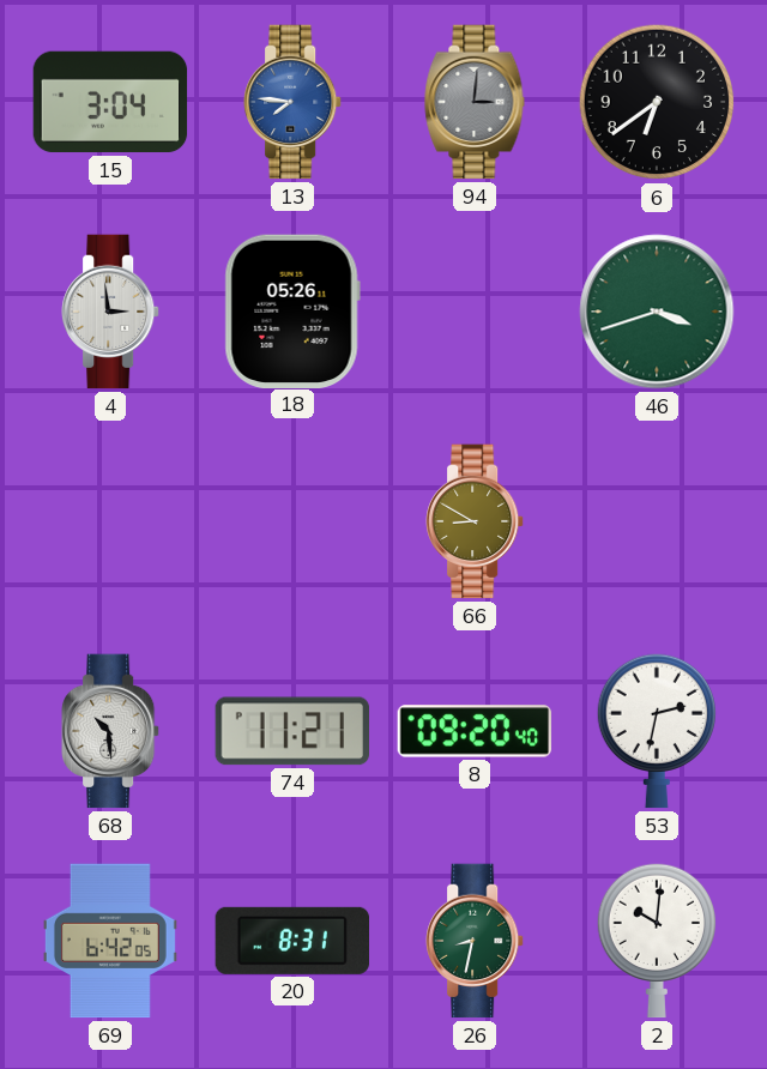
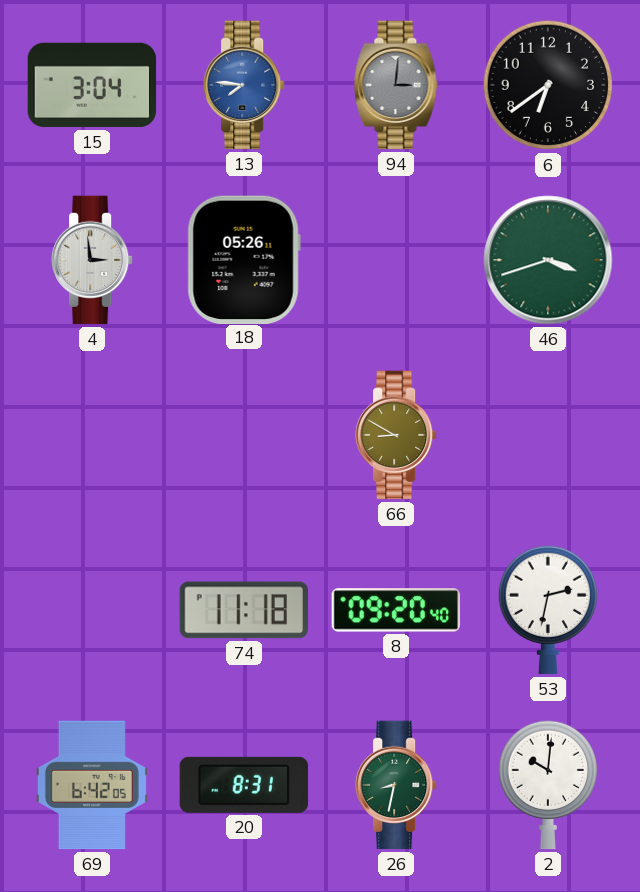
68: 10:29 -> none
74: 11:21 -> 11:18
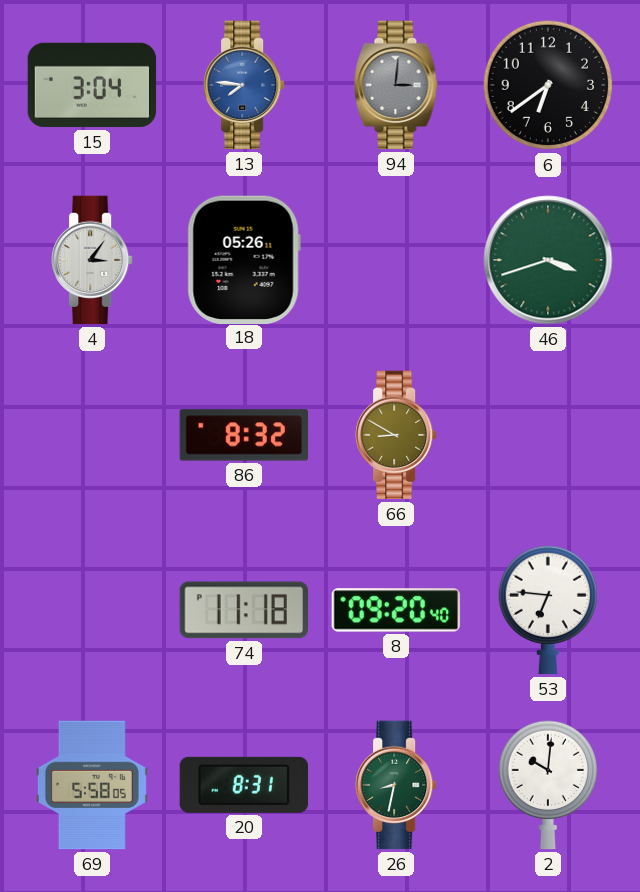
4: 2:59 -> 3:06
86: none -> 8:32
53: 2:32 -> 6:46
69: 6:42 -> 5:58
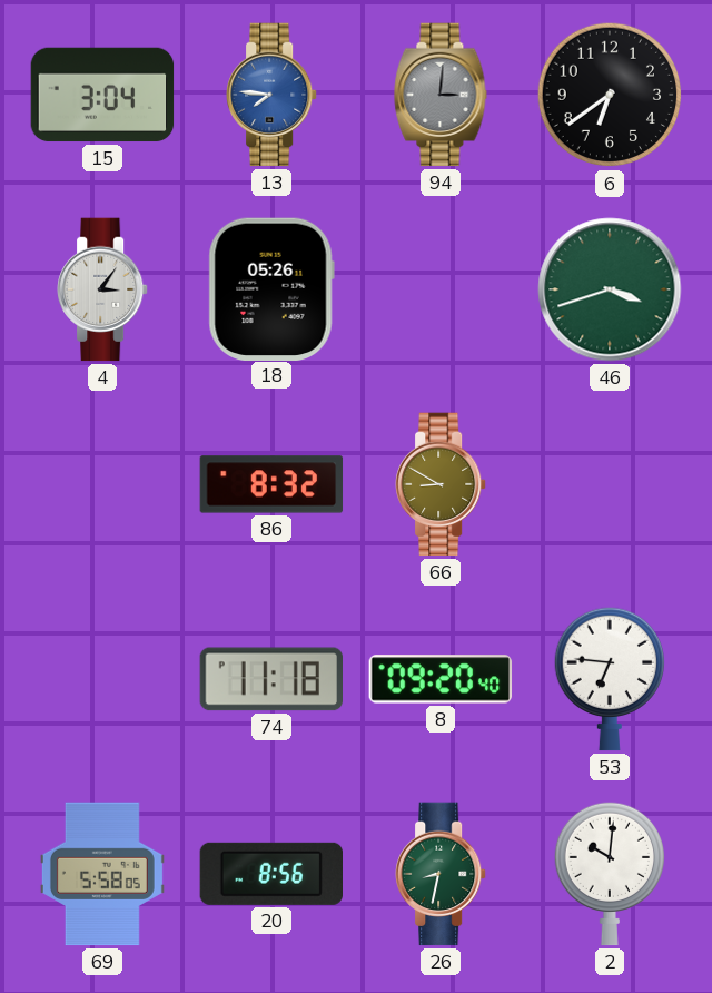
20: 8:31 -> 8:56
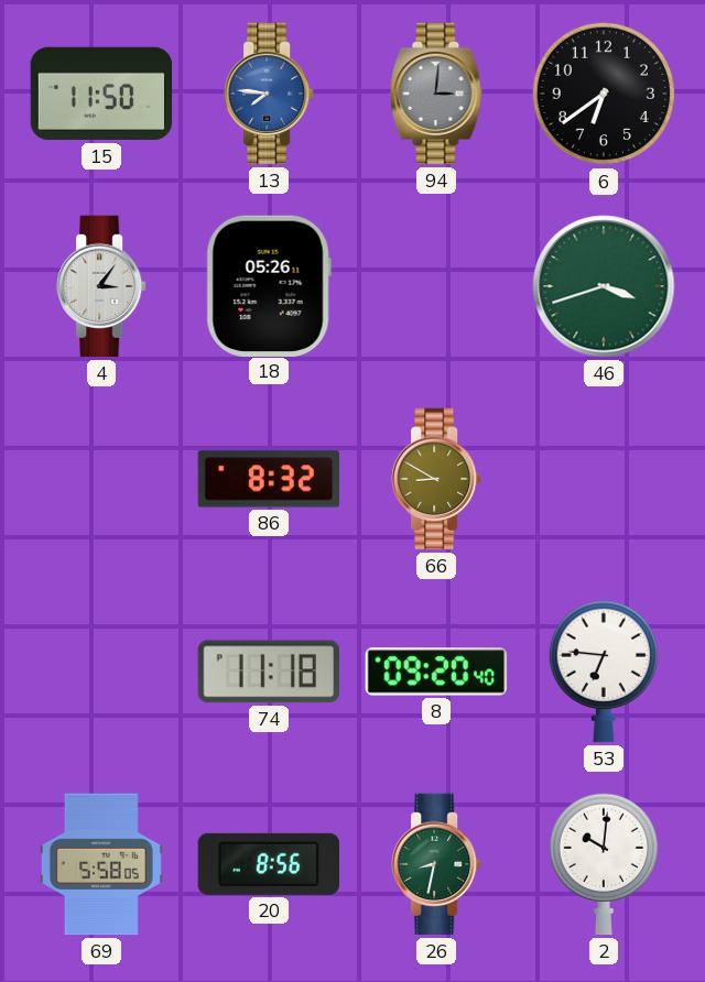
15: 3:04 -> 11:50
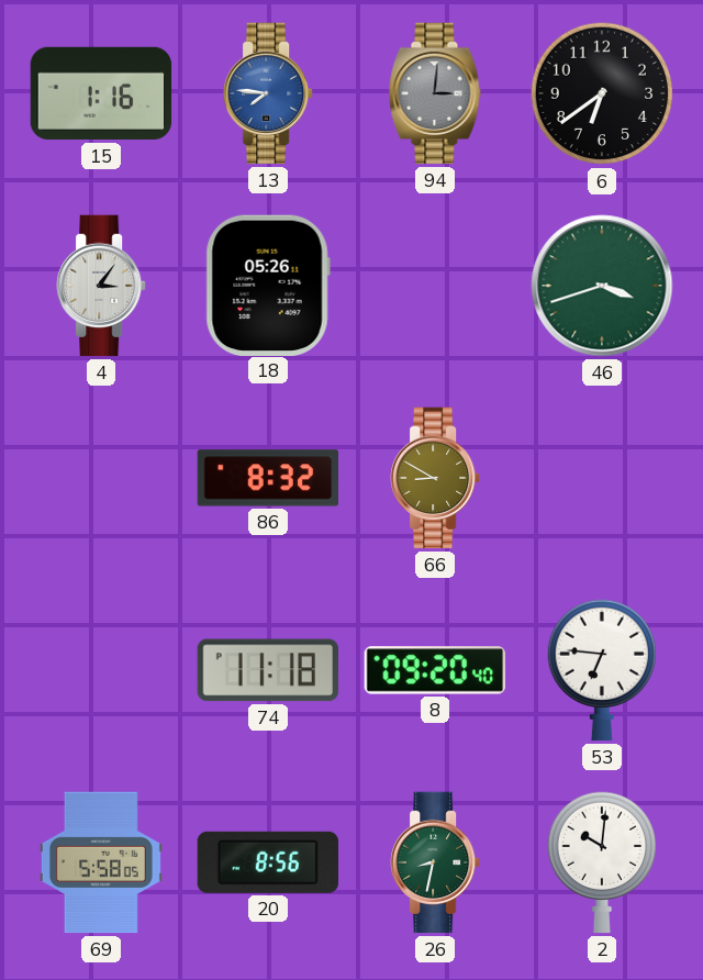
15: 11:50 -> 1:16
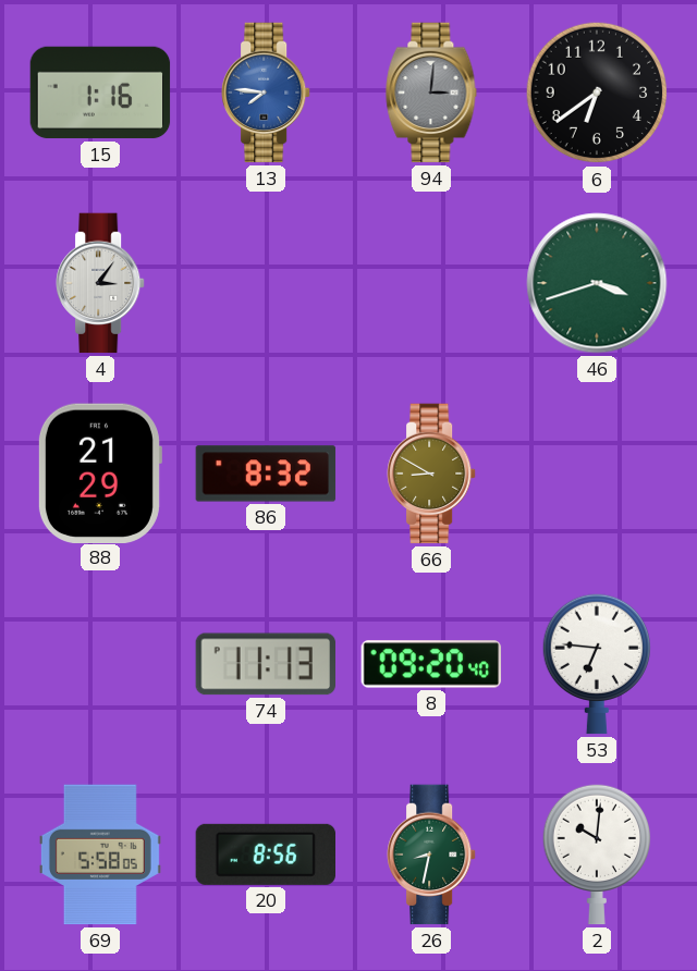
18: 05:26 -> none
88: none -> 21:29
74: 11:18 -> 11:13
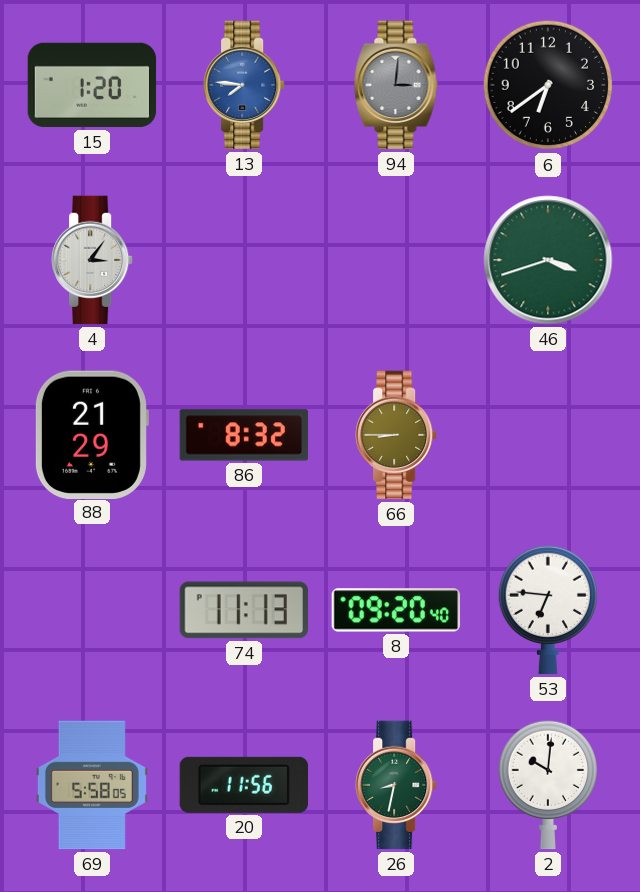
15: 1:16 -> 1:20
66: 8:50 -> 8:45
20: 8:56 -> 11:56
